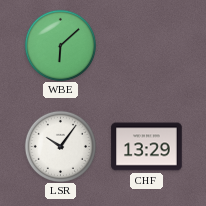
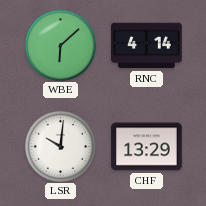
RNC: none -> 4:14
LSR: 10:06 -> 10:01
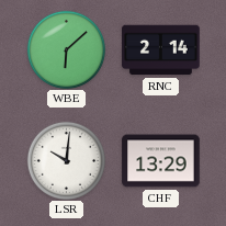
RNC: 4:14 -> 2:14
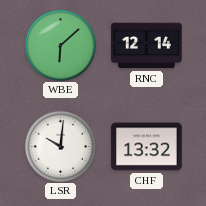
RNC: 2:14 -> 12:14
CHF: 13:29 -> 13:32
